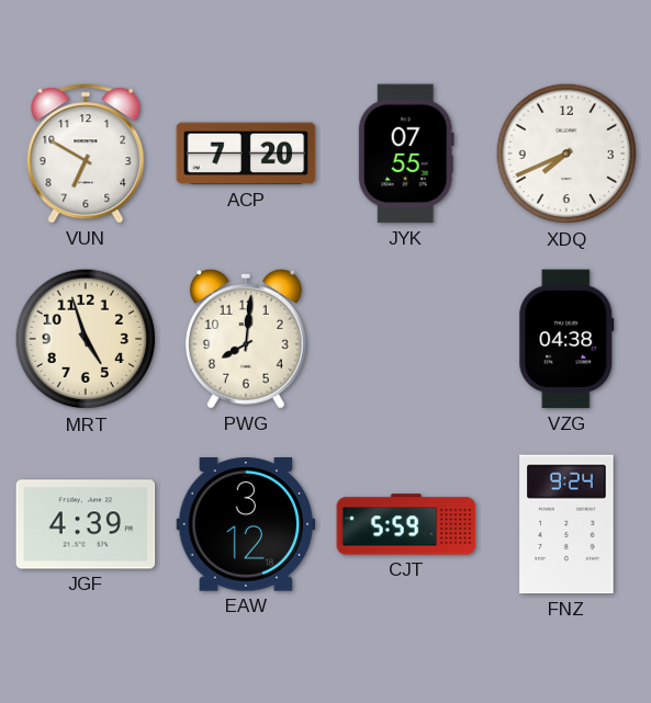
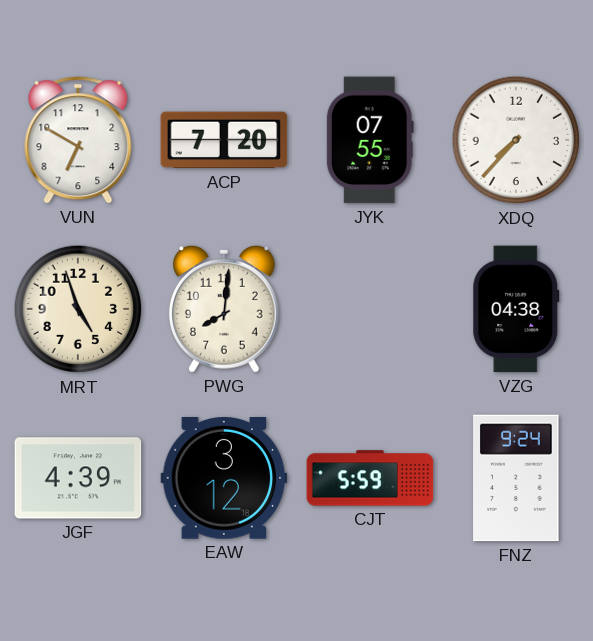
XDQ: 7:41 -> 7:37
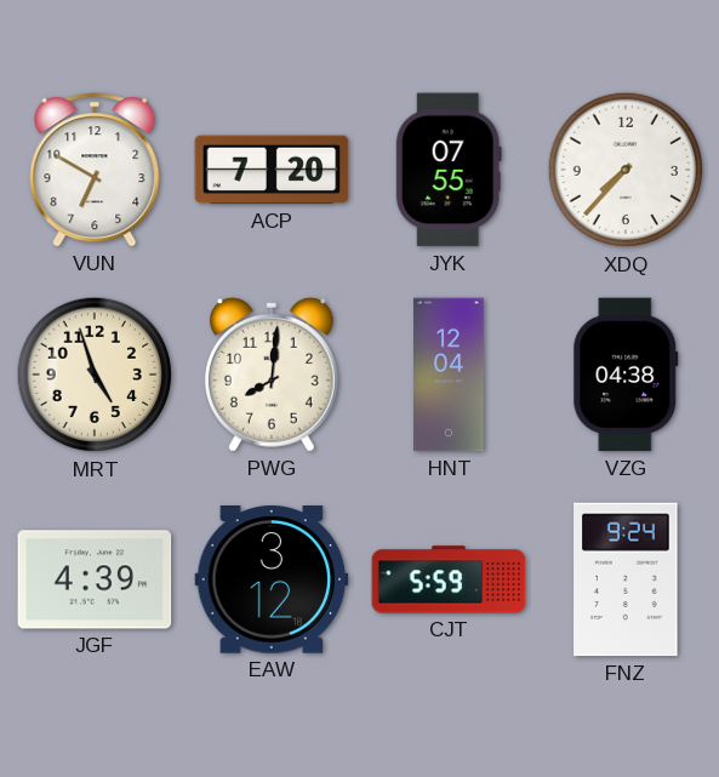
HNT: none -> 12:04
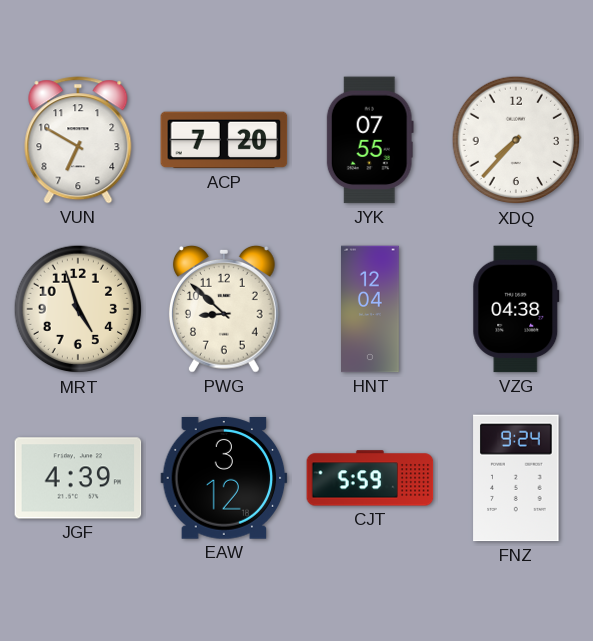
PWG: 8:01 -> 8:52
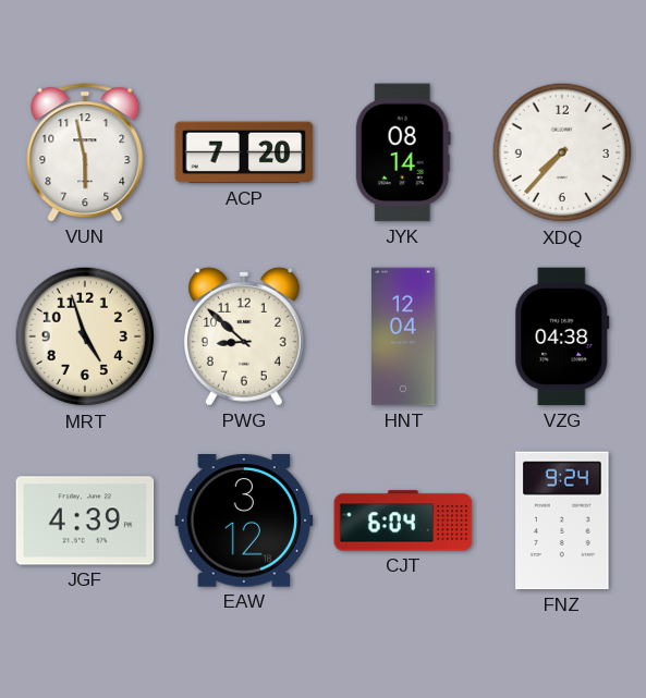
VUN: 6:50 -> 5:58
JYK: 07:55 -> 08:14
CJT: 5:59 -> 6:04
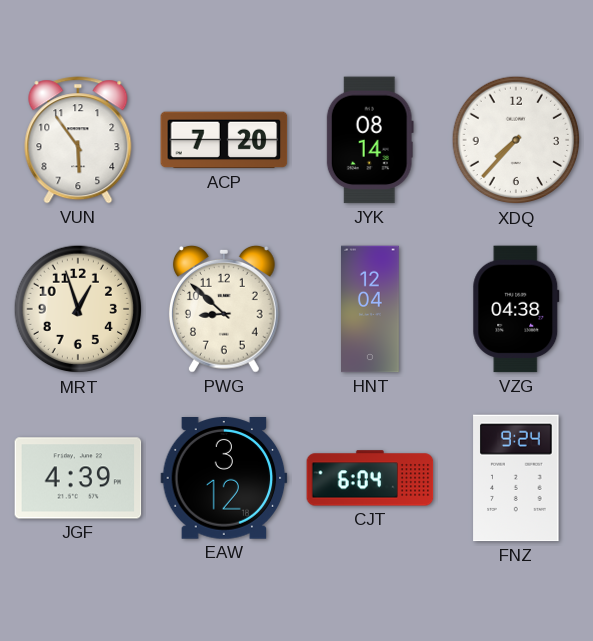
VUN: 5:58 -> 5:54
MRT: 4:57 -> 12:57
